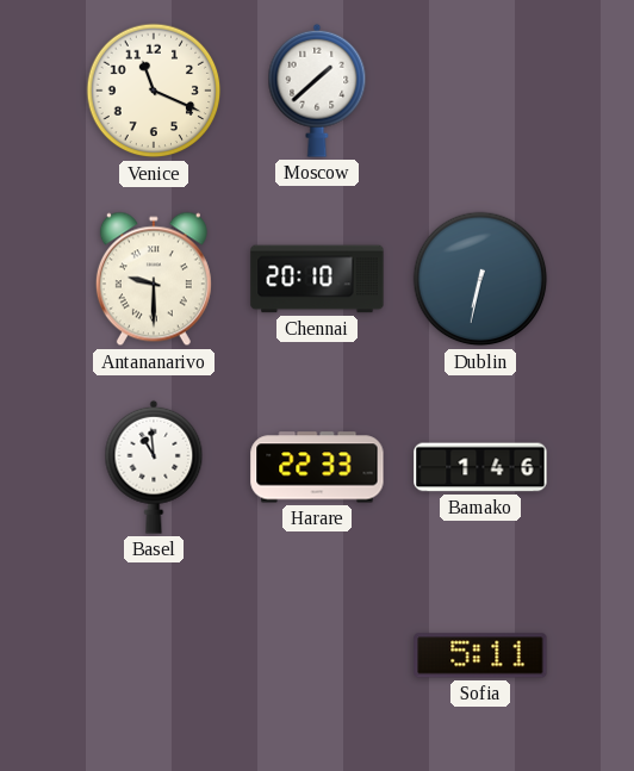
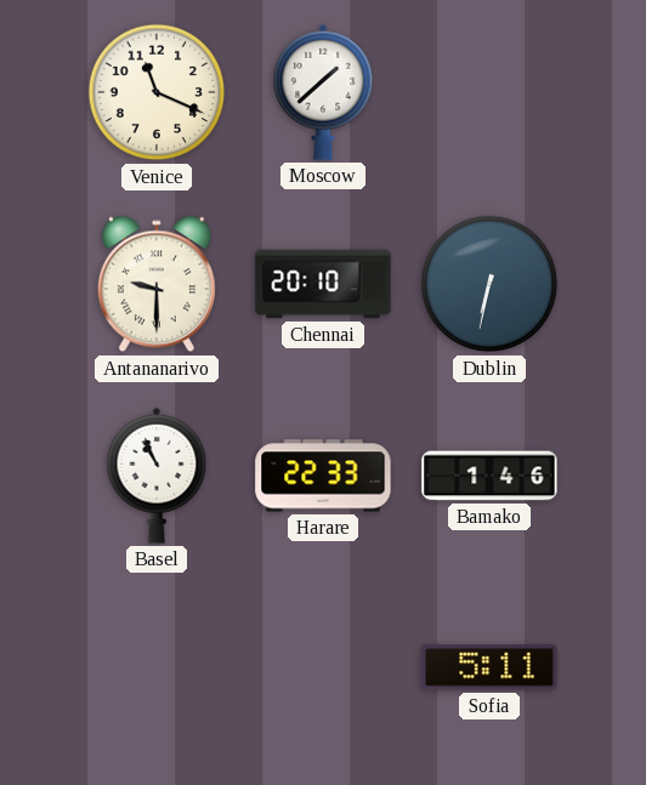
Basel: 10:59 -> 10:56
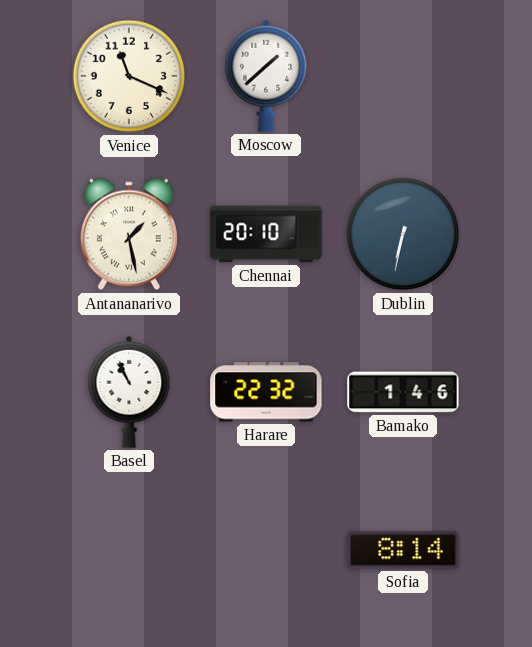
Antananarivo: 9:30 -> 1:28
Harare: 22:33 -> 22:32
Sofia: 5:11 -> 8:14
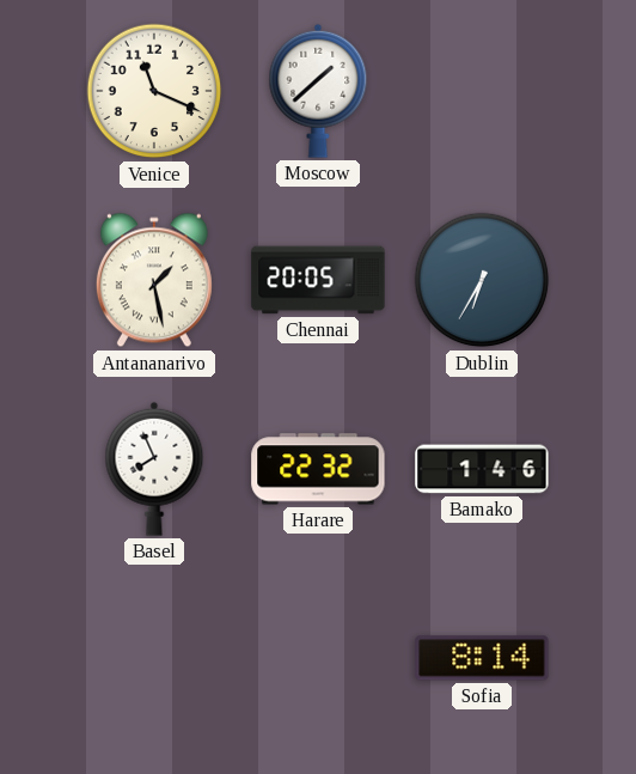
Chennai: 20:10 -> 20:05
Dublin: 6:32 -> 6:35
Basel: 10:56 -> 7:56
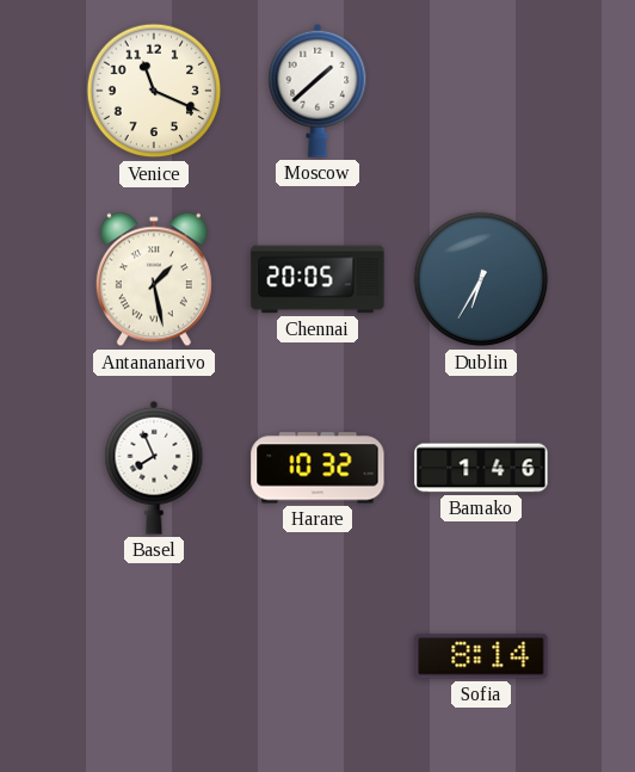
Harare: 22:32 -> 10:32
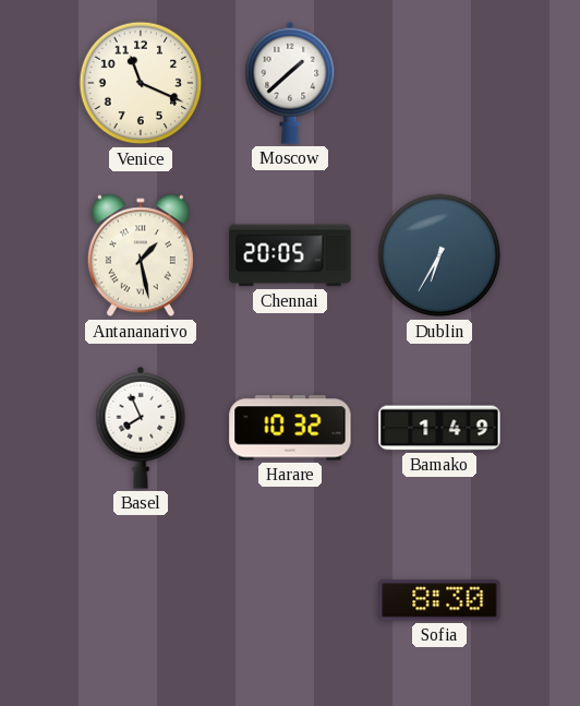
Bamako: 1:46 -> 1:49
Sofia: 8:14 -> 8:30
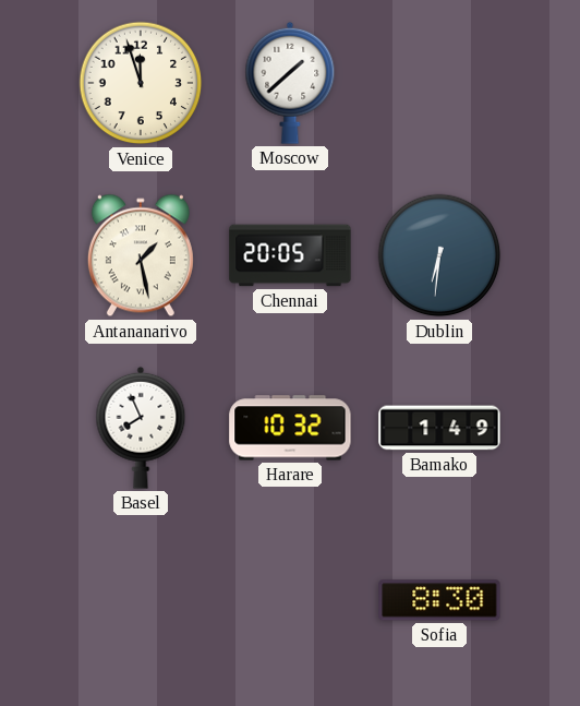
Venice: 11:19 -> 11:57
Dublin: 6:35 -> 6:31
